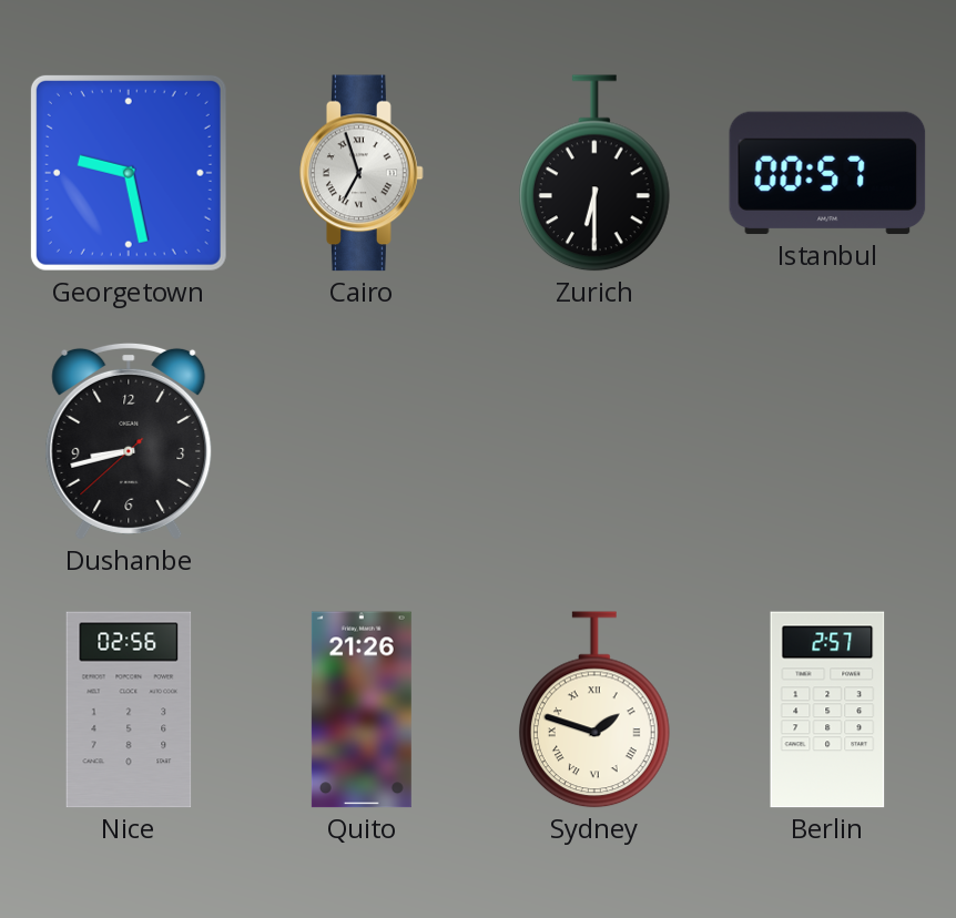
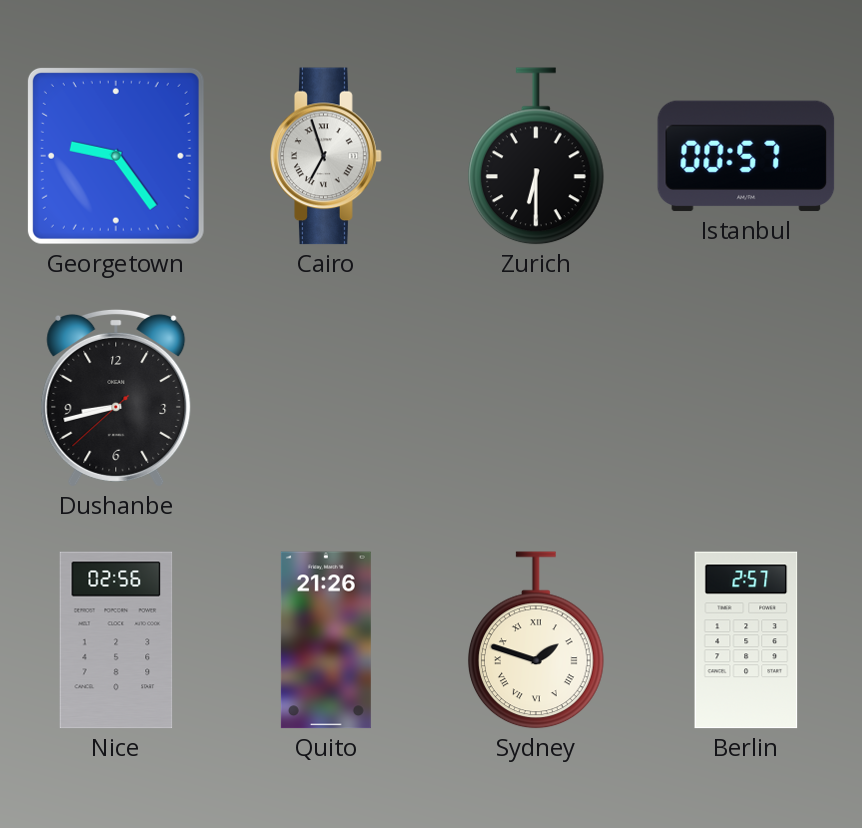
Georgetown: 9:28 -> 9:24
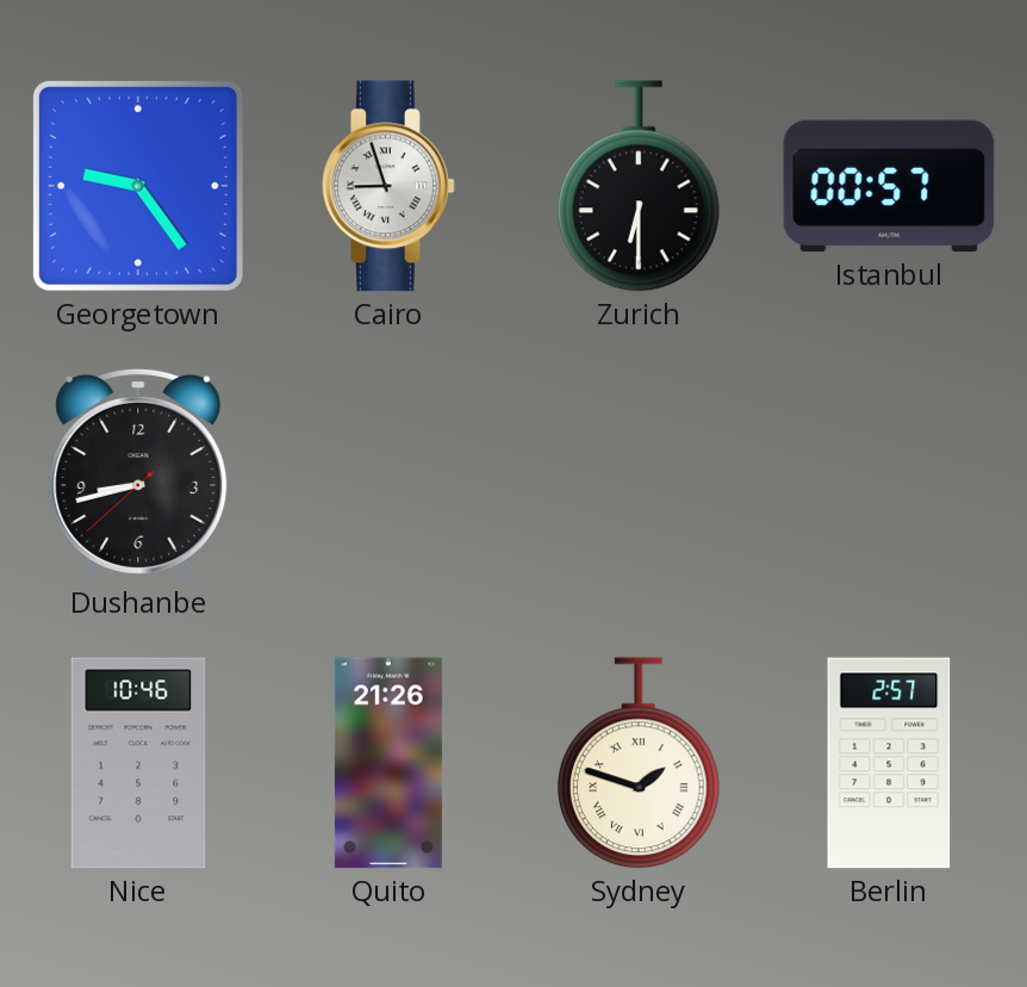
Cairo: 6:57 -> 8:57
Nice: 02:56 -> 10:46
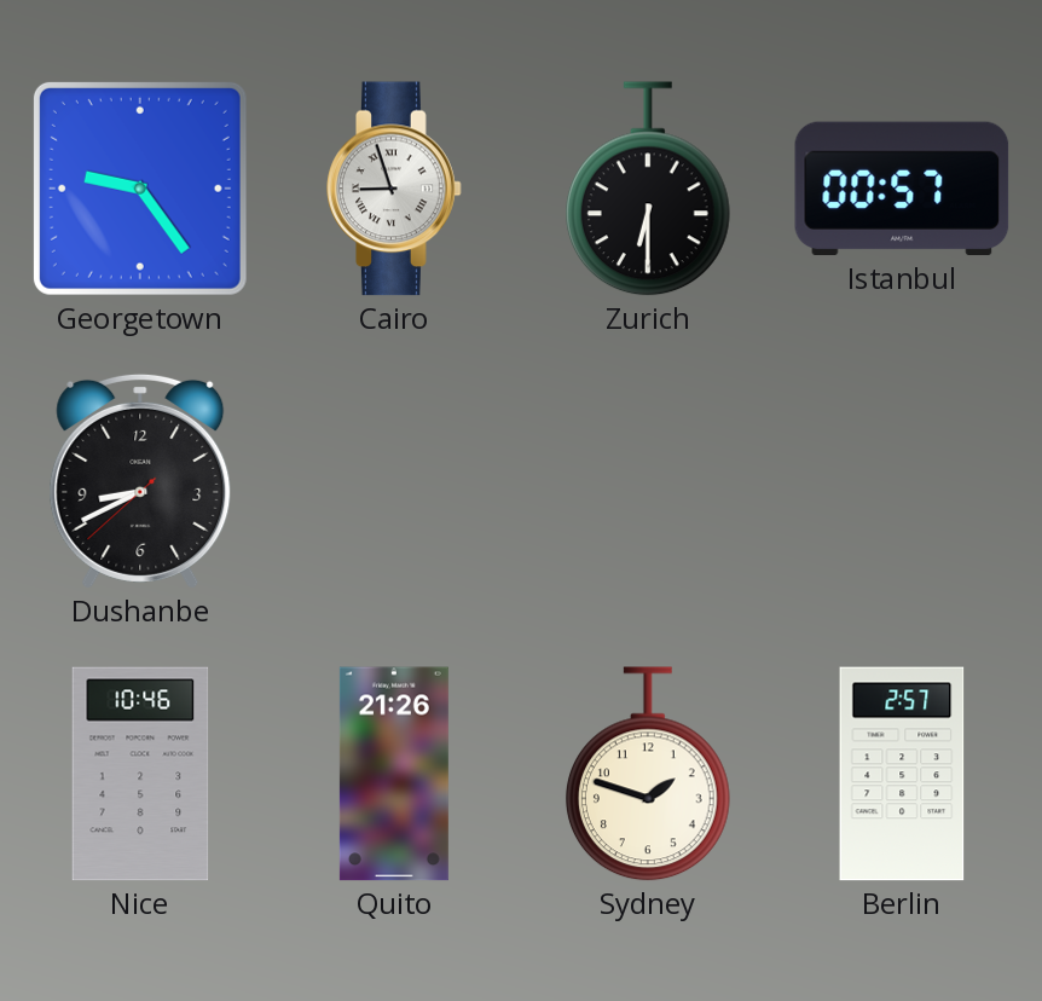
Dushanbe: 8:42 -> 8:40
Sydney numerals: Roman -> Arabic
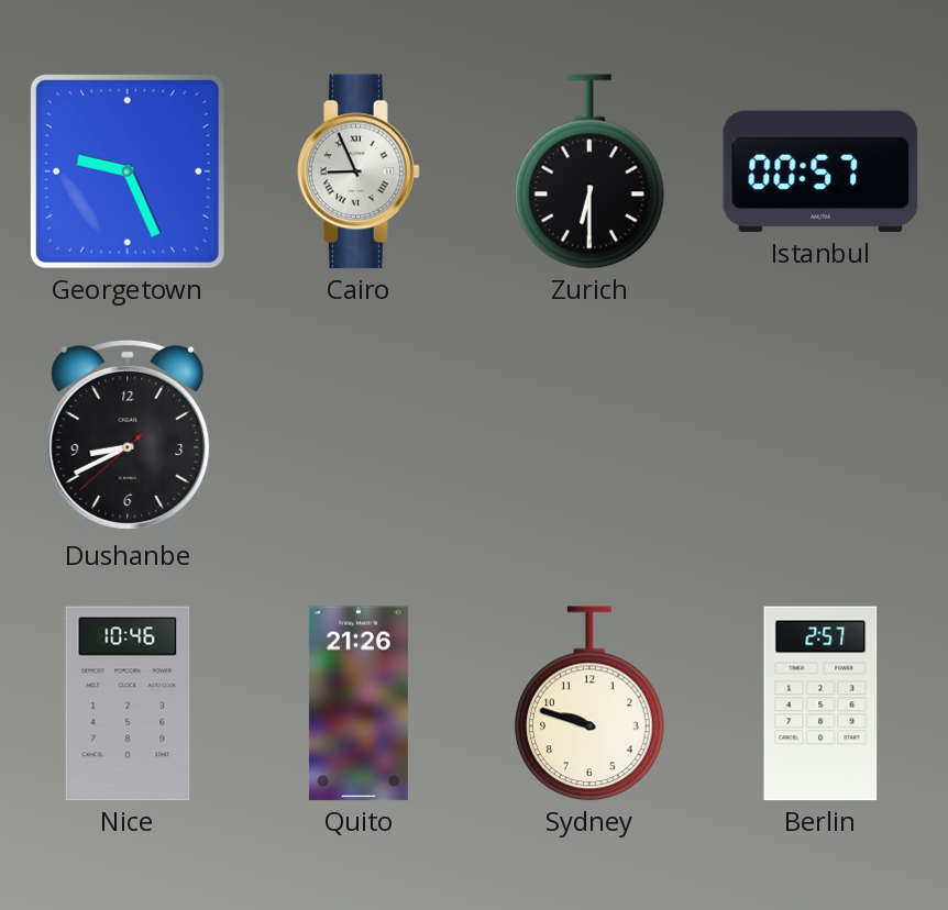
Georgetown: 9:24 -> 9:26
Cairo: 8:57 -> 8:56
Sydney: 1:48 -> 9:48
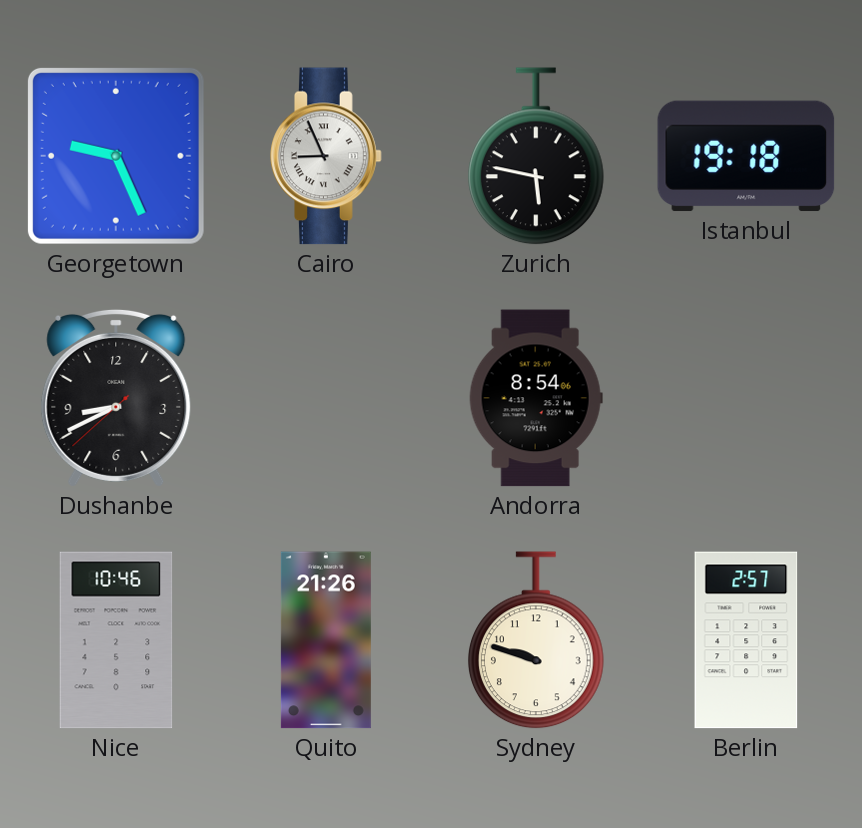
Zurich: 6:30 -> 5:47
Istanbul: 00:57 -> 19:18
Andorra: none -> 8:54
